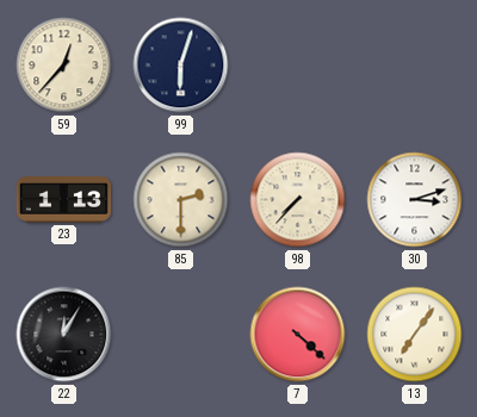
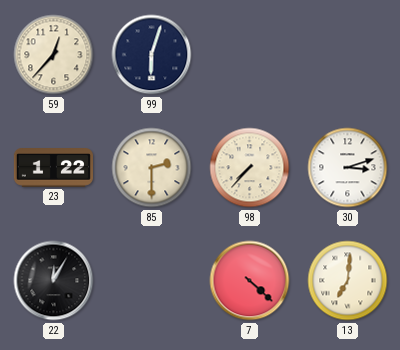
23: 1:13 -> 1:22
13: 7:06 -> 7:01
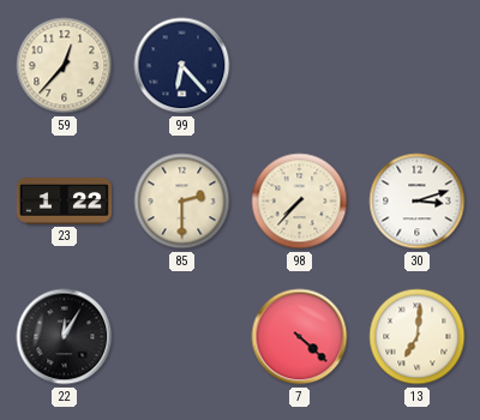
99: 6:03 -> 6:23
